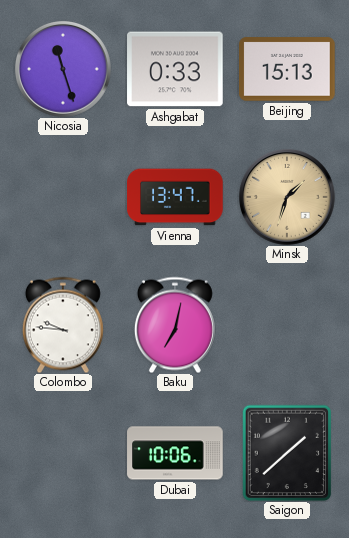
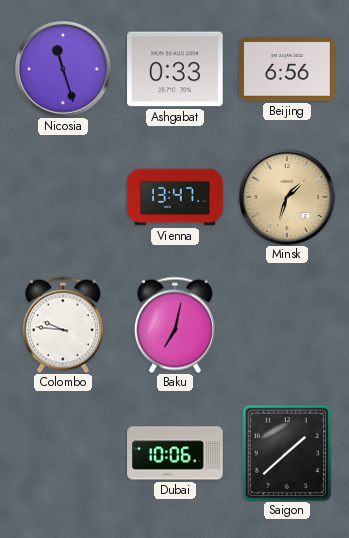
Beijing: 15:13 -> 6:56
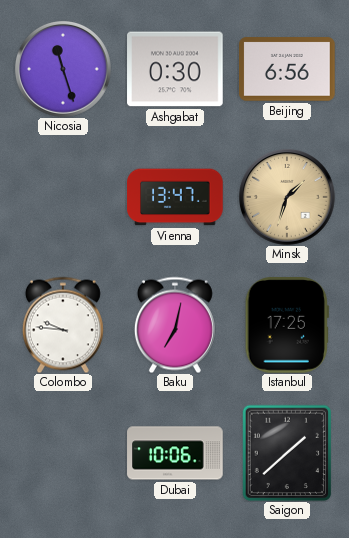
Ashgabat: 0:33 -> 0:30
Istanbul: none -> 17:25
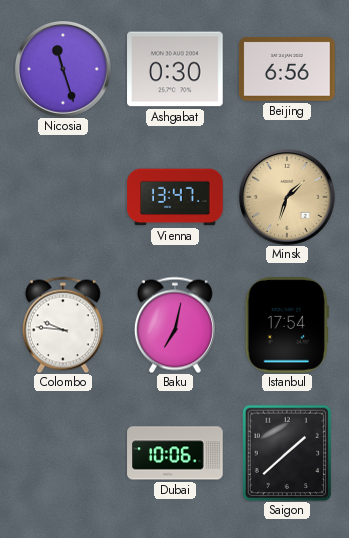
Istanbul: 17:25 -> 17:54
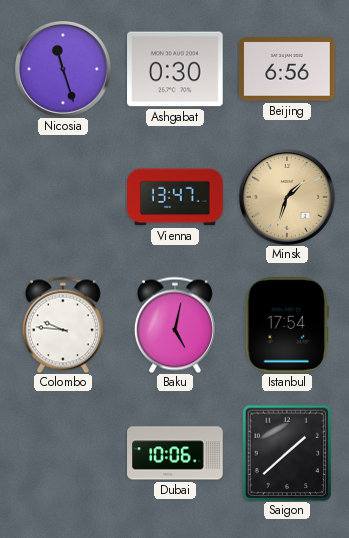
Baku: 7:02 -> 5:02
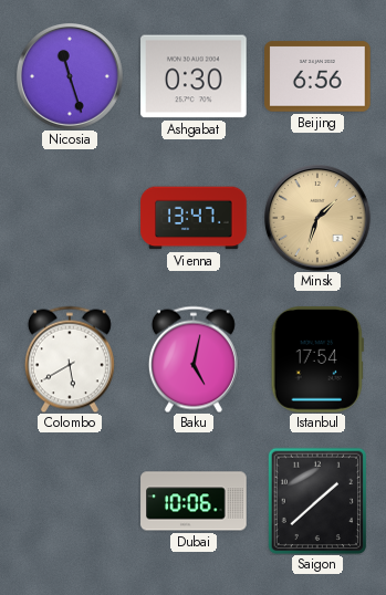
Colombo: 9:46 -> 5:40
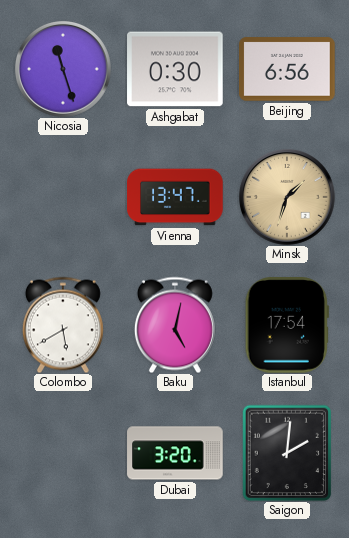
Dubai: 10:06 -> 3:20
Saigon: 1:38 -> 2:01
